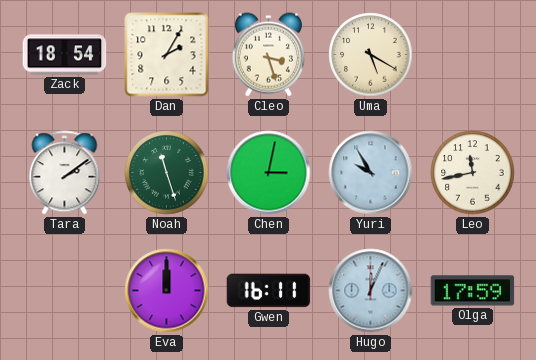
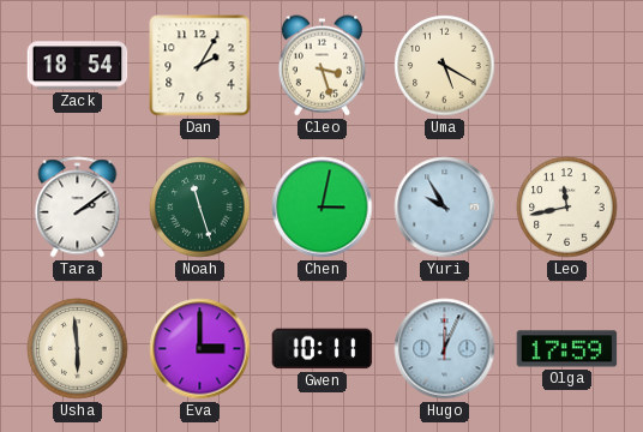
Usha: none -> 5:59
Eva: 12:00 -> 3:00
Gwen: 16:11 -> 10:11
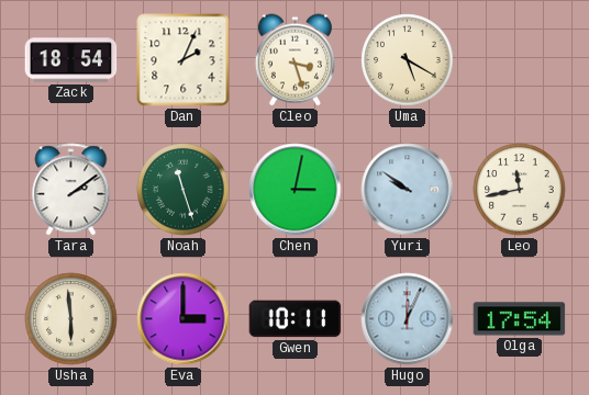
Dan: 2:05 -> 2:04
Yuri: 9:55 -> 9:51
Olga: 17:59 -> 17:54
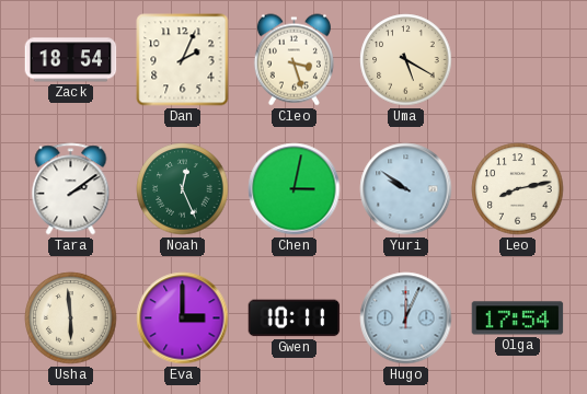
Noah: 11:27 -> 12:26
Leo: 11:43 -> 8:13
